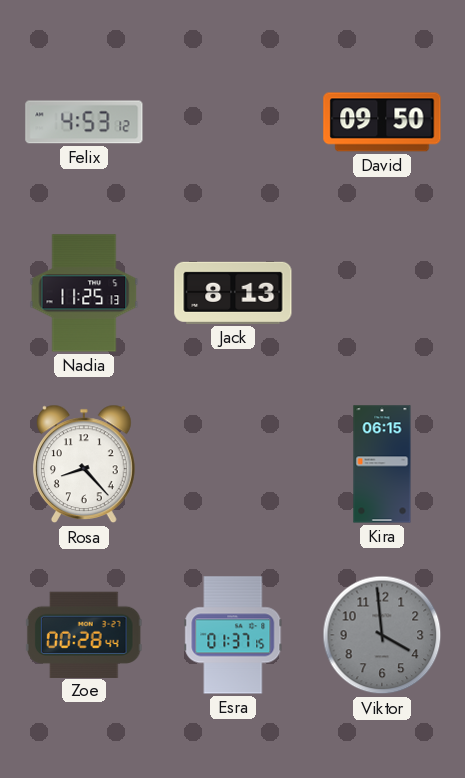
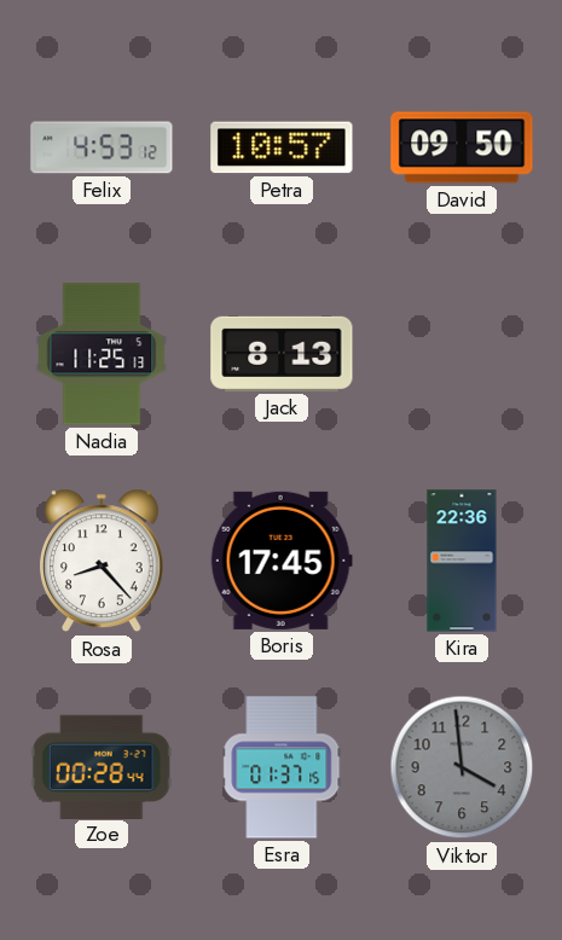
Petra: none -> 10:57
Boris: none -> 17:45
Kira: 06:15 -> 22:36
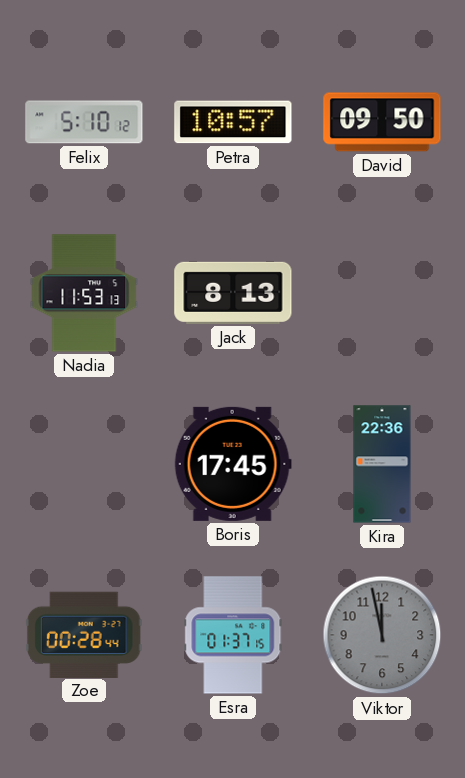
Felix: 4:53 -> 5:10
Nadia: 11:25 -> 11:53
Rosa: 8:23 -> none
Viktor: 3:59 -> 11:58
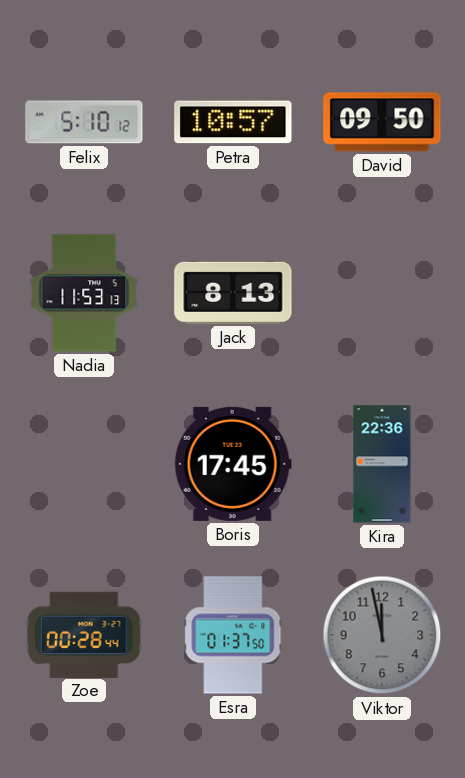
Esra: 01:37:15 -> 01:37:50
